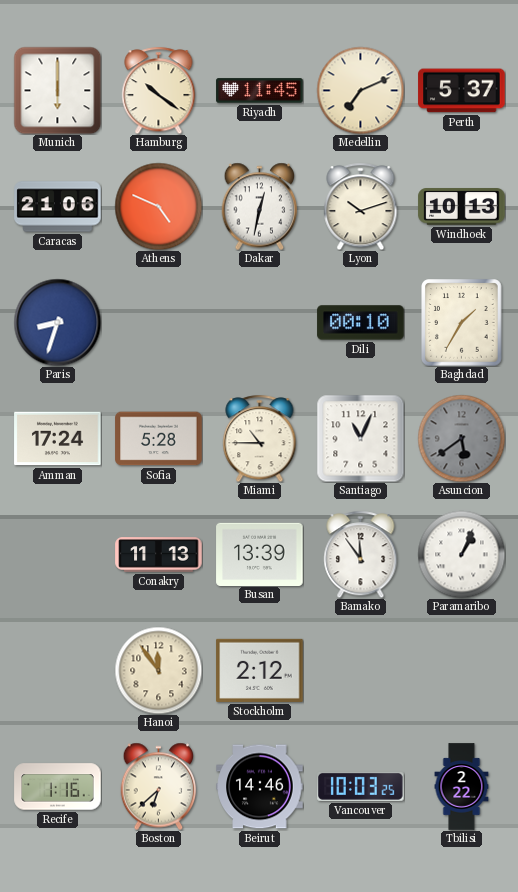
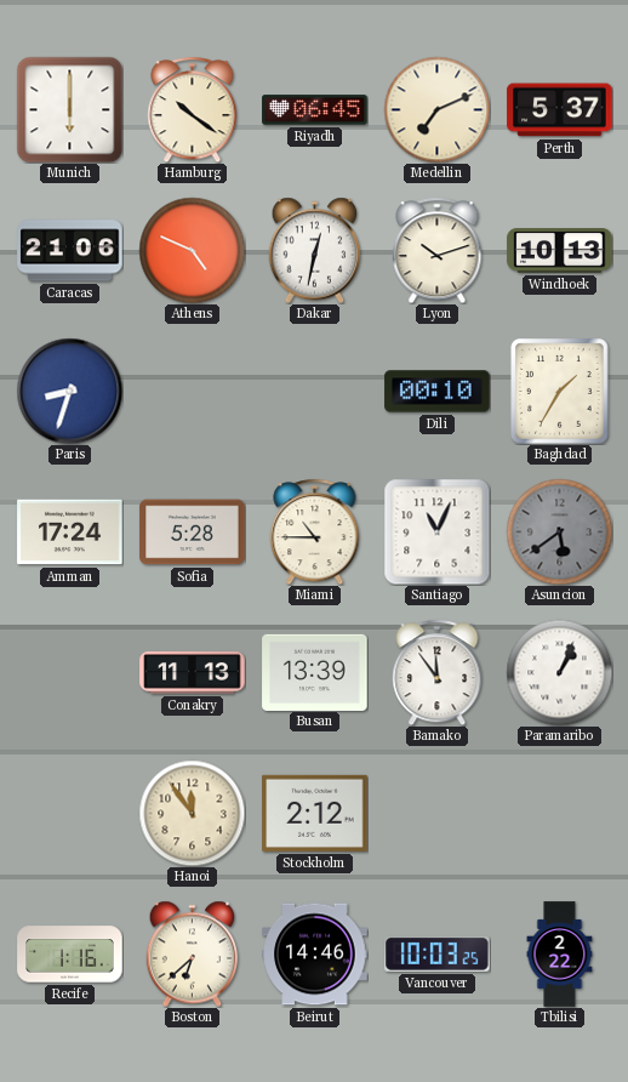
Riyadh: 11:45 -> 06:45
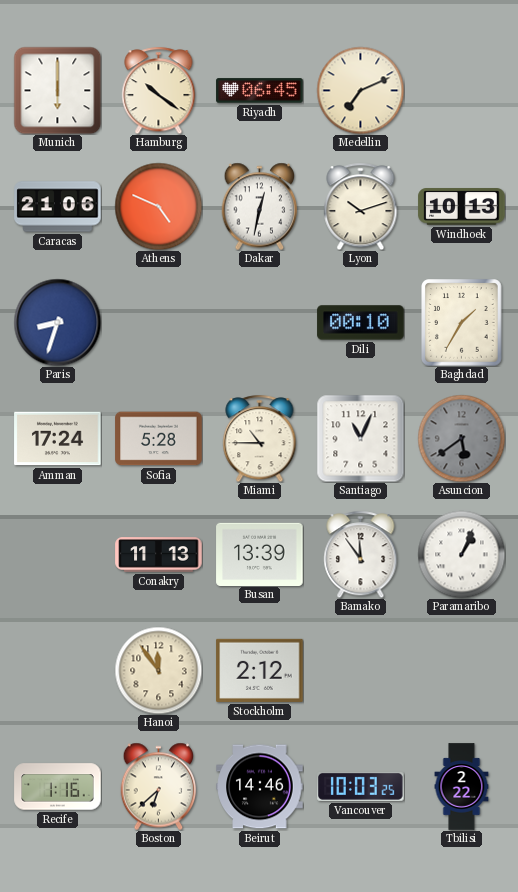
Perth: 5:37 -> none
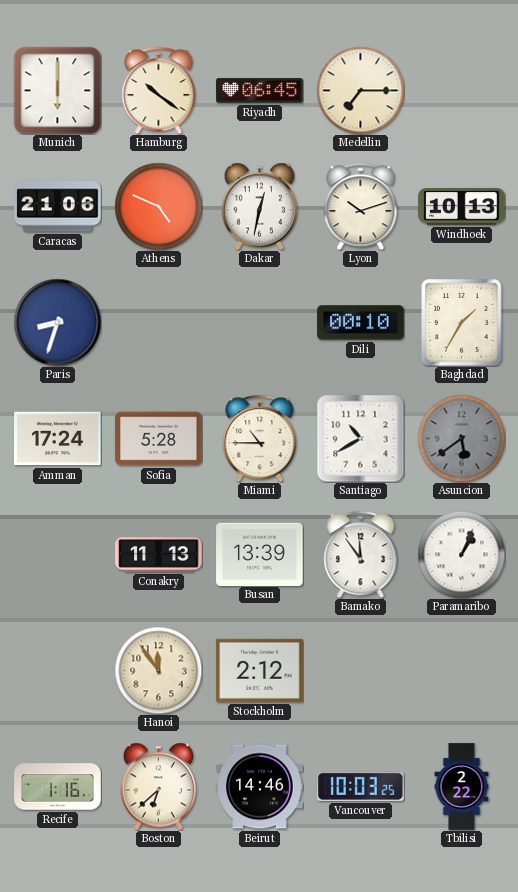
Medellin: 7:11 -> 7:15
Santiago: 11:04 -> 10:40
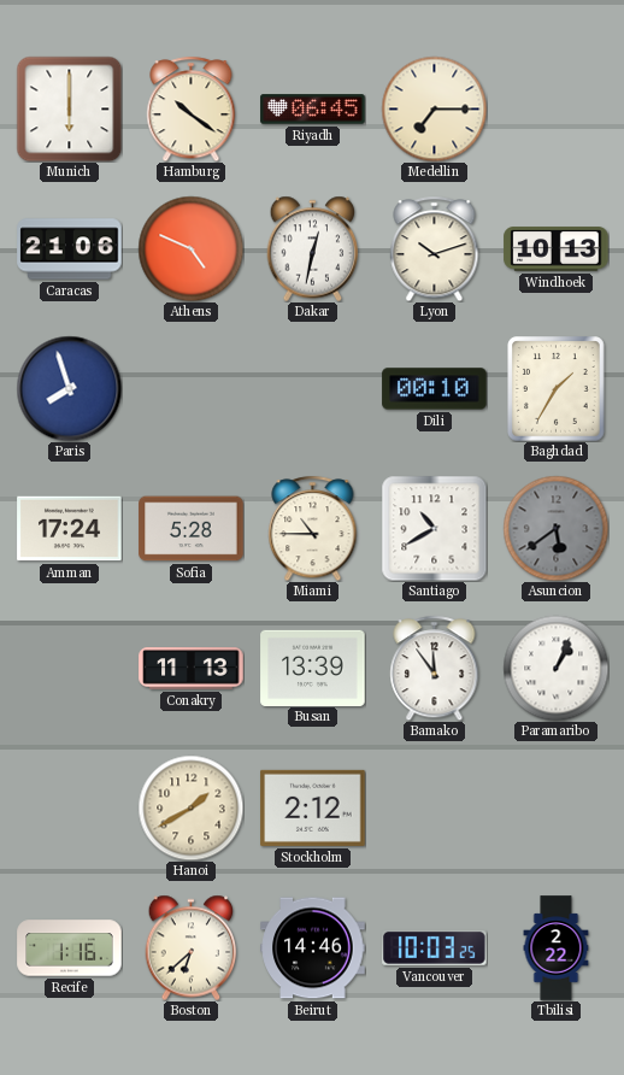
Paris: 8:33 -> 7:57
Hanoi: 11:54 -> 1:40
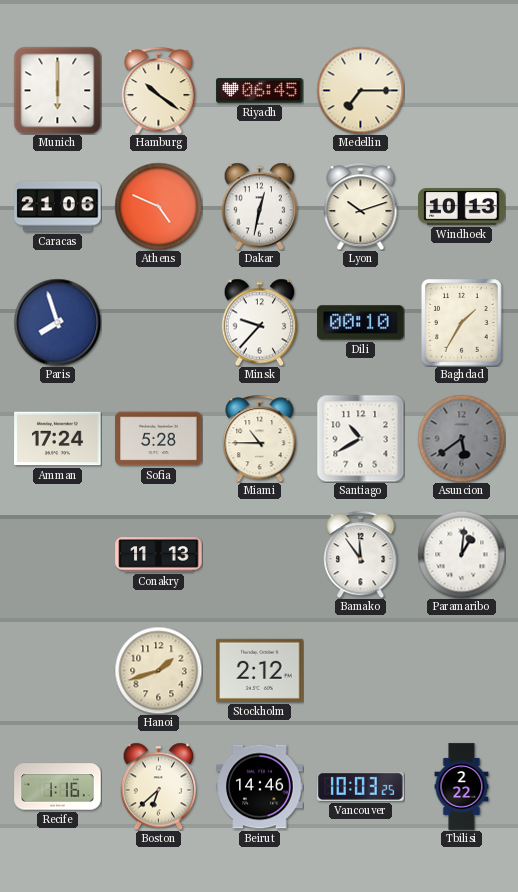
Minsk: none -> 9:37
Busan: 13:39 -> none
Paramaribo: 1:04 -> 1:01
Hanoi: 1:40 -> 1:42
